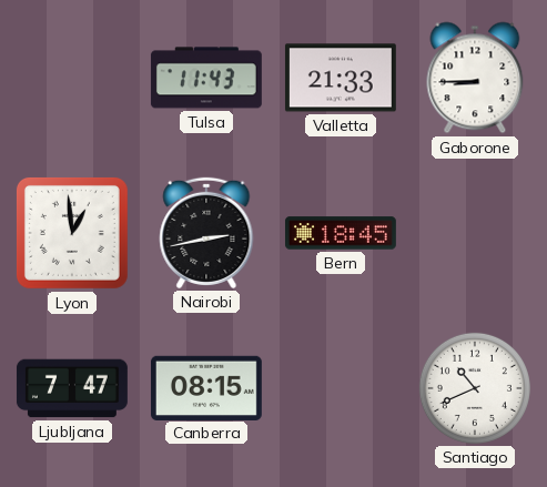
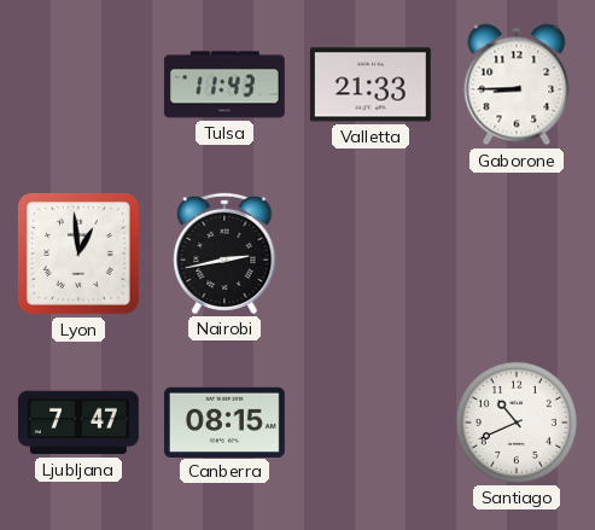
Bern: 18:45 -> none
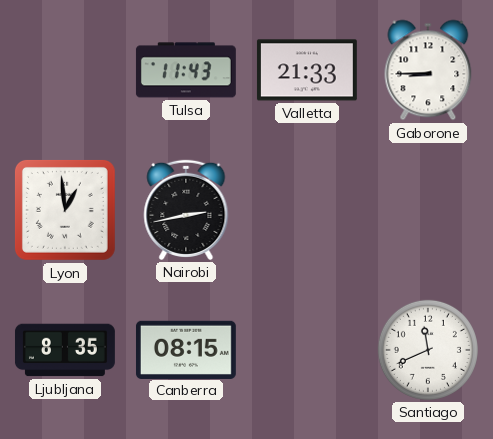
Ljubljana: 7:47 -> 8:35
Santiago: 10:41 -> 11:41
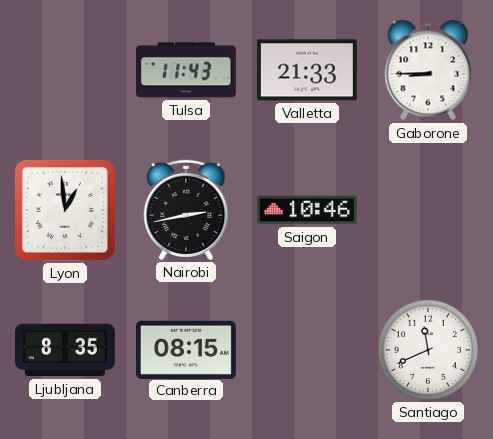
Saigon: none -> 10:46
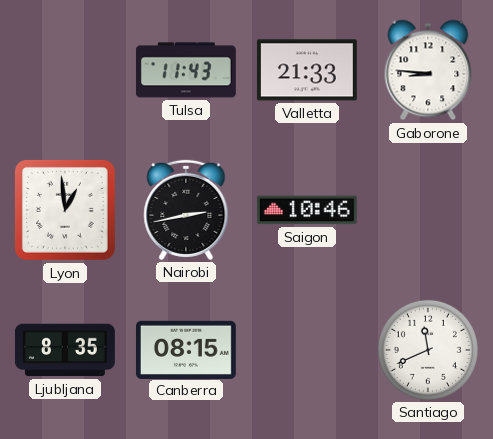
Gaborone: 8:45 -> 8:46
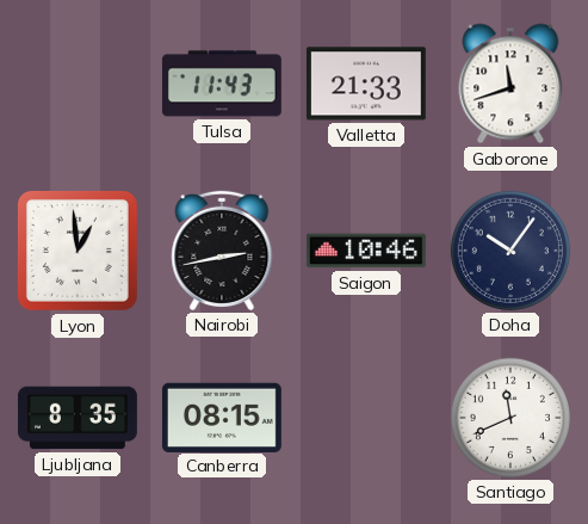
Gaborone: 8:46 -> 11:42
Doha: none -> 10:06
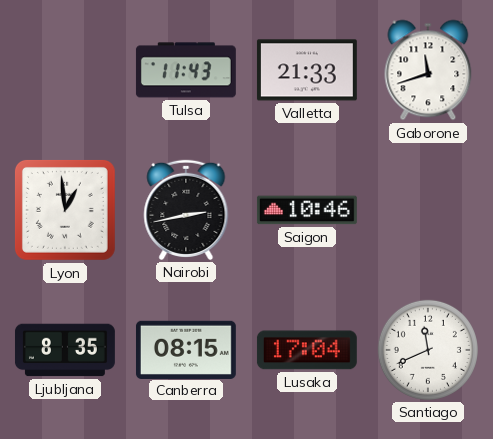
Doha: 10:06 -> none
Lusaka: none -> 17:04
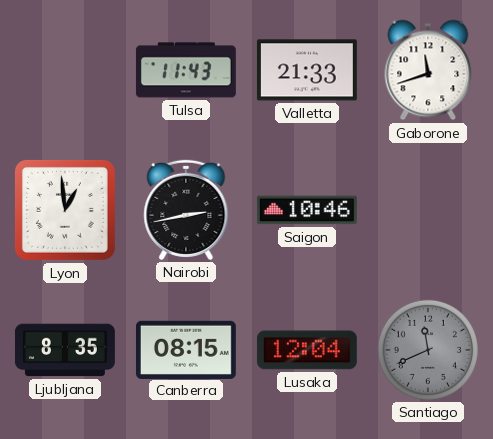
Lusaka: 17:04 -> 12:04
Santiago dial: white -> grey
